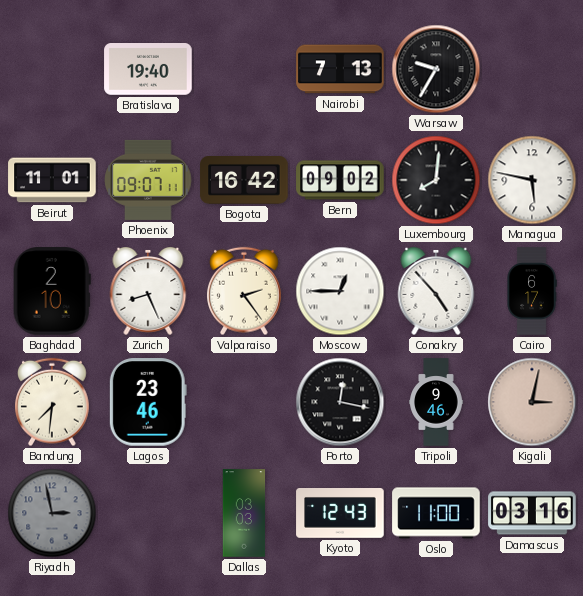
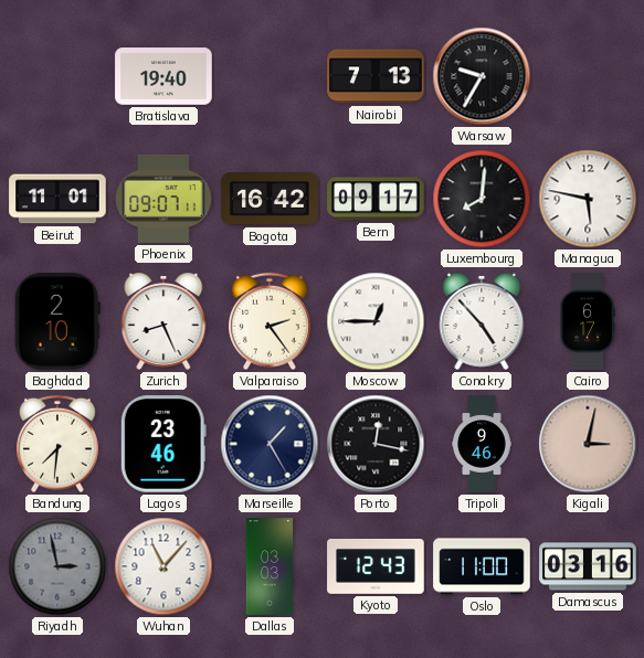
Bern: 09:02 -> 09:17
Marseille: none -> 1:25
Wuhan: none -> 11:07
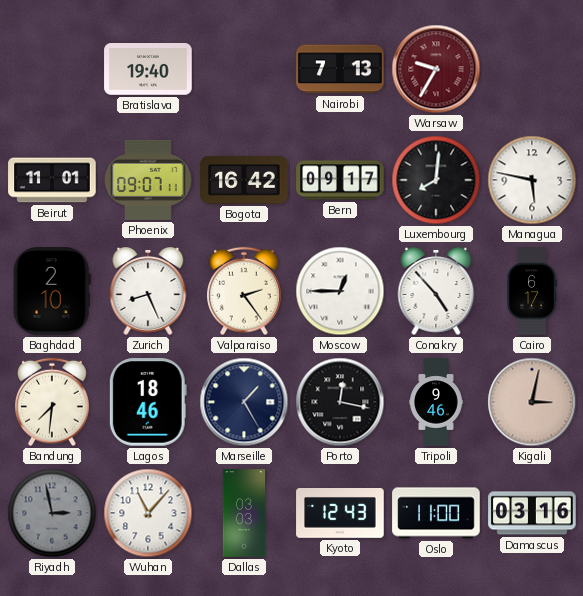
Warsaw dial: black -> burgundy
Lagos: 23:46 -> 18:46
